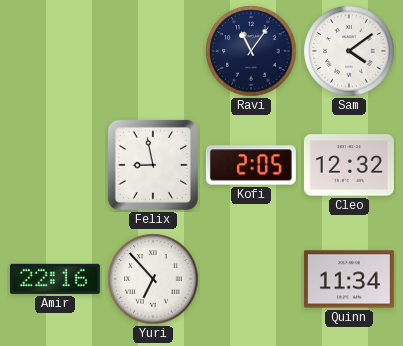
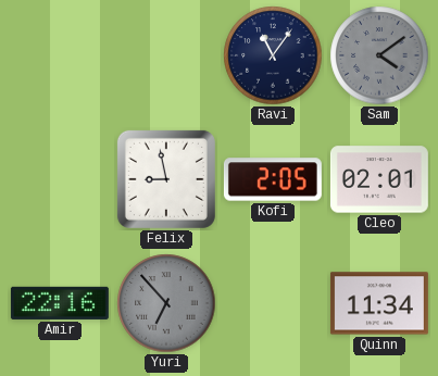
Sam dial: white -> grey
Cleo: 12:32 -> 02:01
Yuri dial: white -> grey
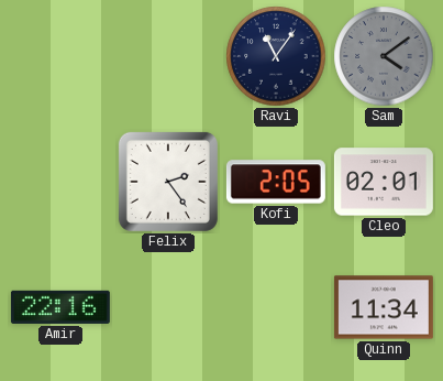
Felix: 8:58 -> 2:24
Yuri: 6:53 -> none
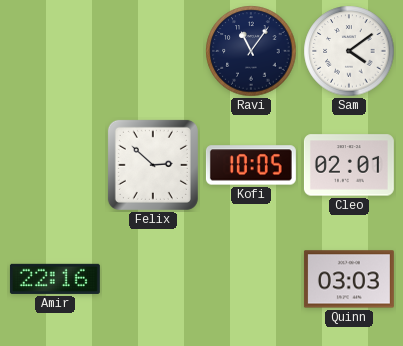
Sam dial: grey -> white
Felix: 2:24 -> 2:52
Kofi: 2:05 -> 10:05
Quinn: 11:34 -> 03:03
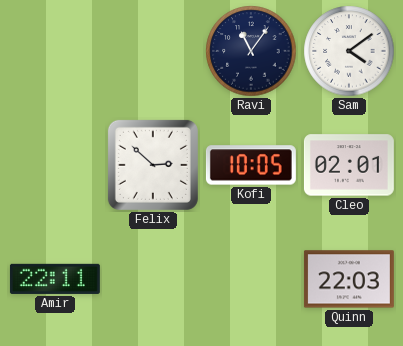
Amir: 22:16 -> 22:11
Quinn: 03:03 -> 22:03
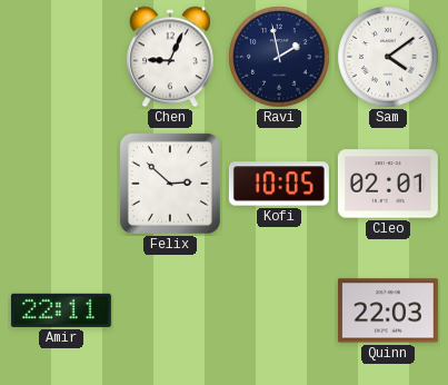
Chen: none -> 9:04
Ravi: 11:06 -> 1:58
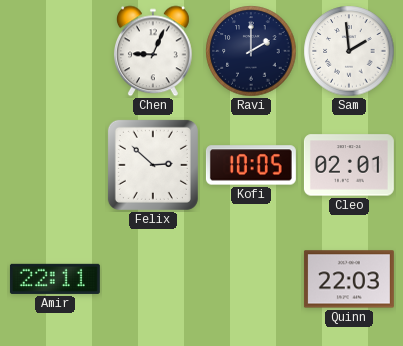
Ravi: 1:58 -> 2:00
Sam: 4:09 -> 1:59
